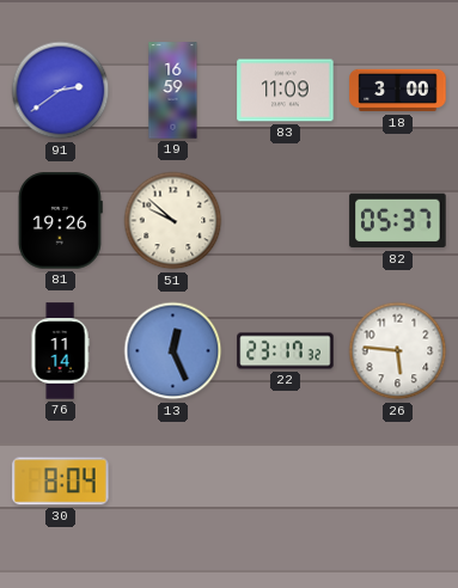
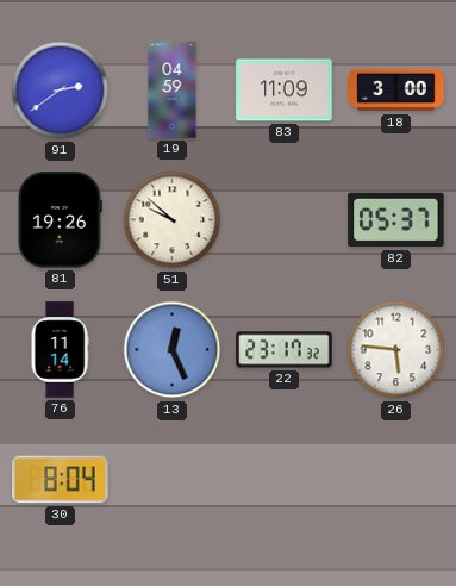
19: 16:59 -> 04:59
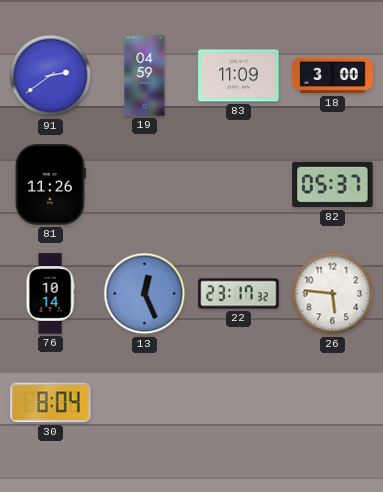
81: 19:26 -> 11:26
51: 9:52 -> none
76: 11:14 -> 10:14
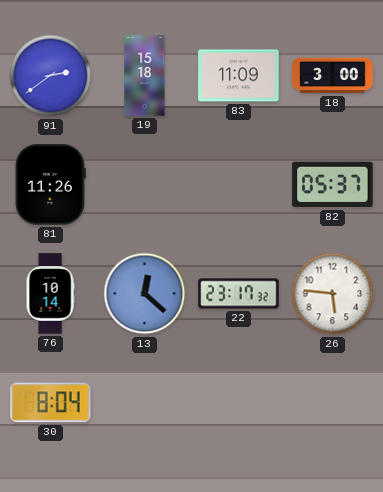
19: 04:59 -> 15:18
13: 12:26 -> 12:22
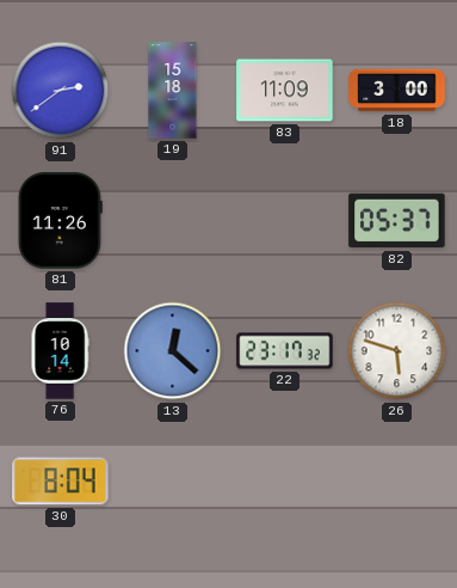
26: 5:46 -> 5:48
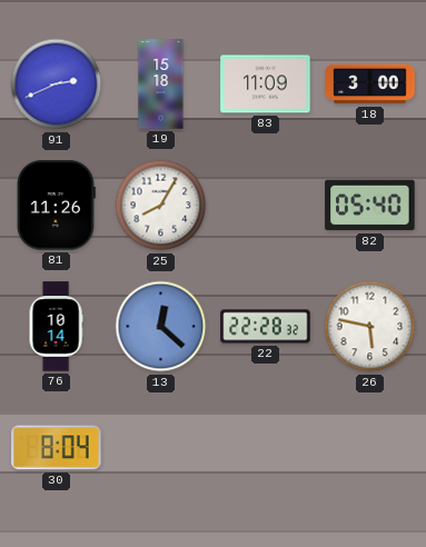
91: 2:39 -> 2:41
25: none -> 8:05
82: 05:37 -> 05:40
22: 23:17 -> 22:28
26: 5:48 -> 5:47
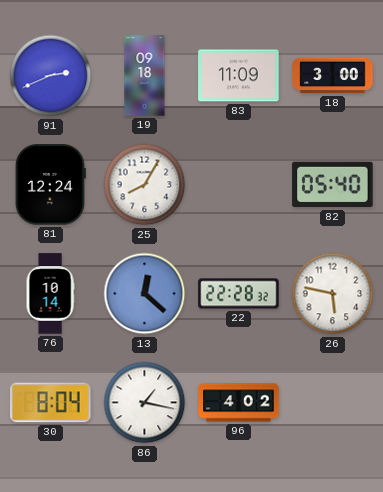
19: 15:18 -> 09:18
81: 11:26 -> 12:24
86: none -> 1:17
96: none -> 4:02
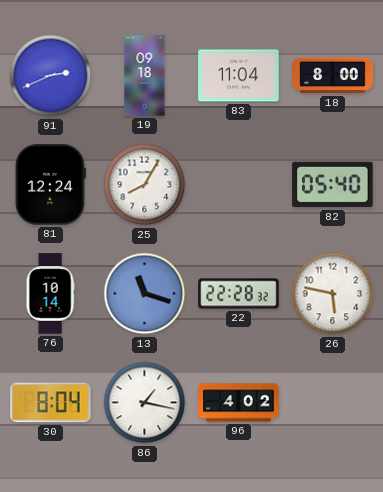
83: 11:09 -> 11:04
18: 3:00 -> 8:00
13: 12:22 -> 11:18
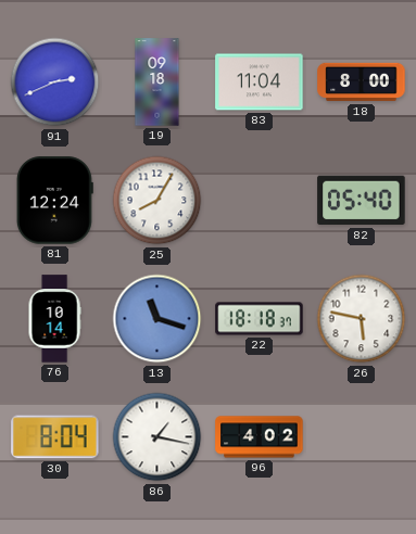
22: 22:28 -> 18:18
